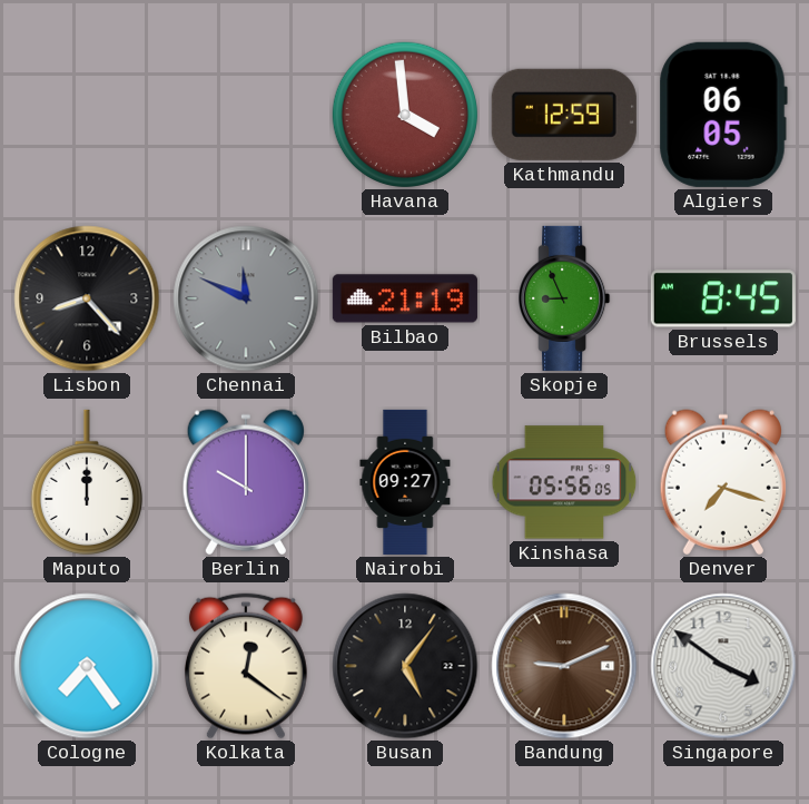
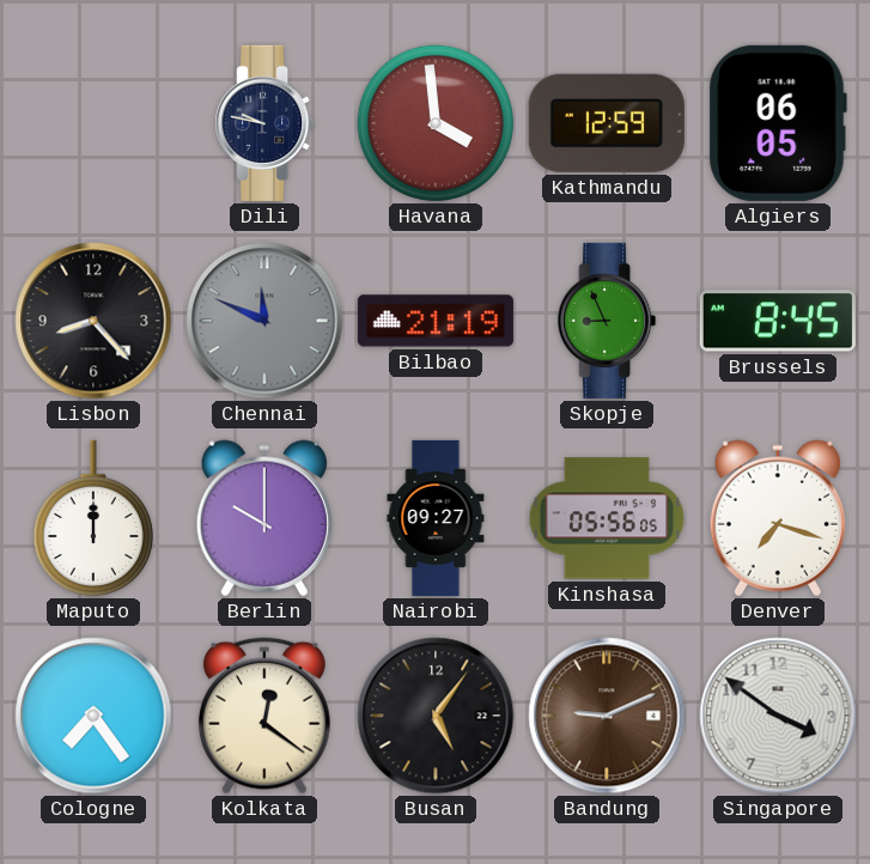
Dili: none -> 9:47
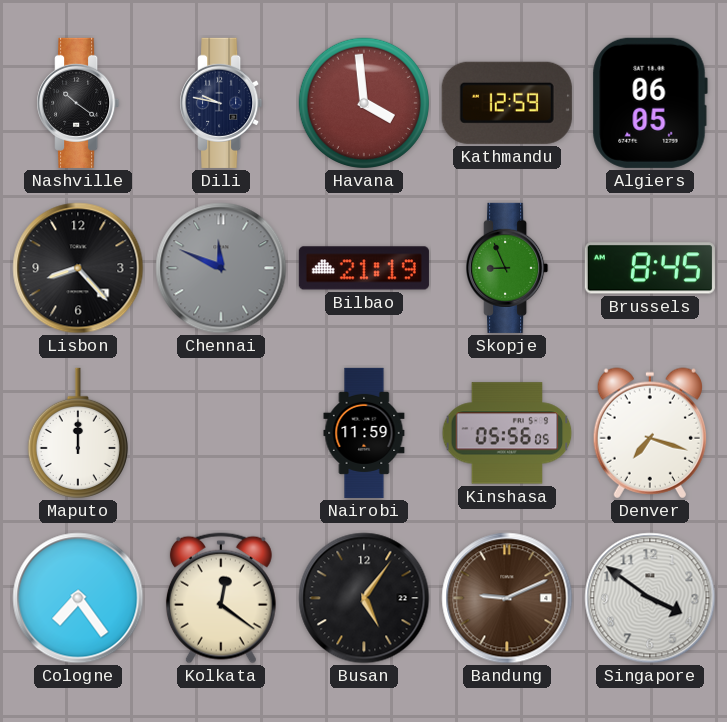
Nashville: none -> 10:21
Berlin: 10:00 -> none
Nairobi: 09:27 -> 11:59
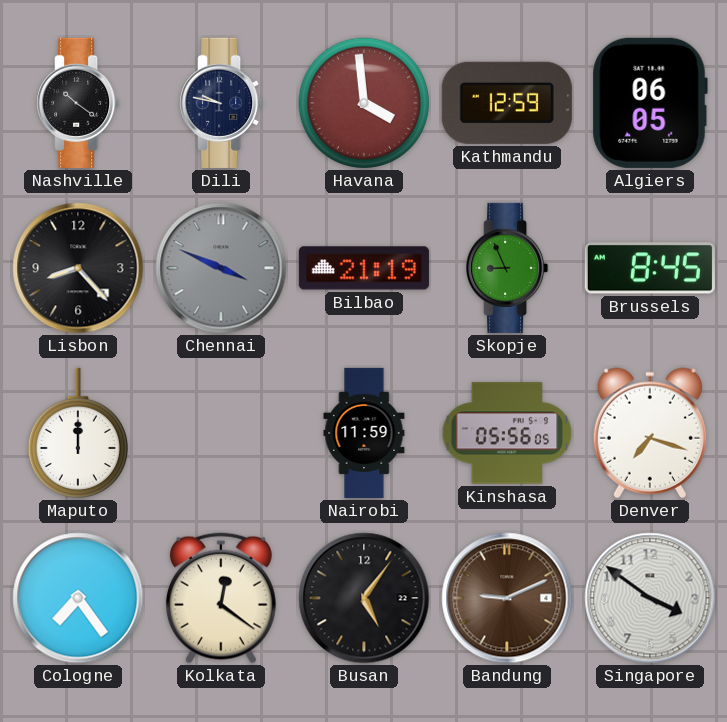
Chennai: 11:49 -> 3:49
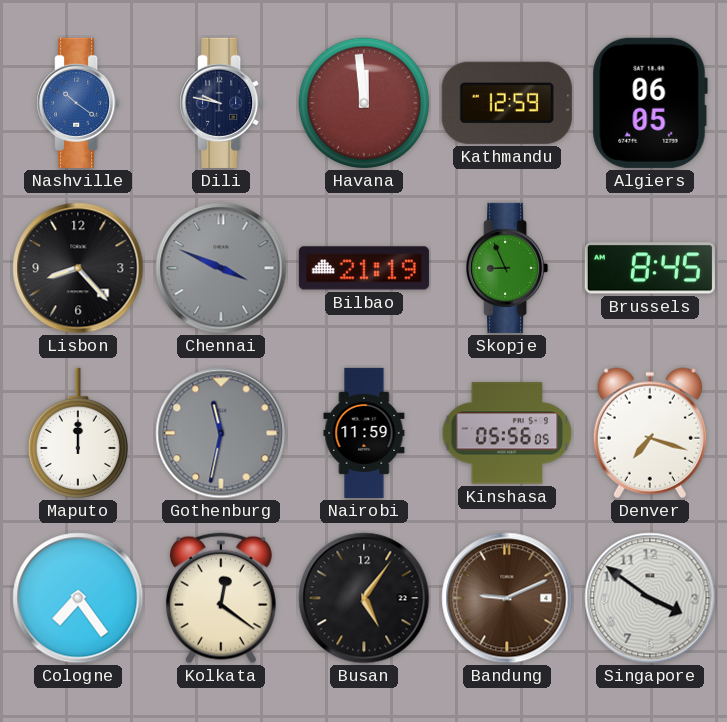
Nashville dial: black -> blue
Havana: 3:59 -> 11:59
Gothenburg: none -> 11:32
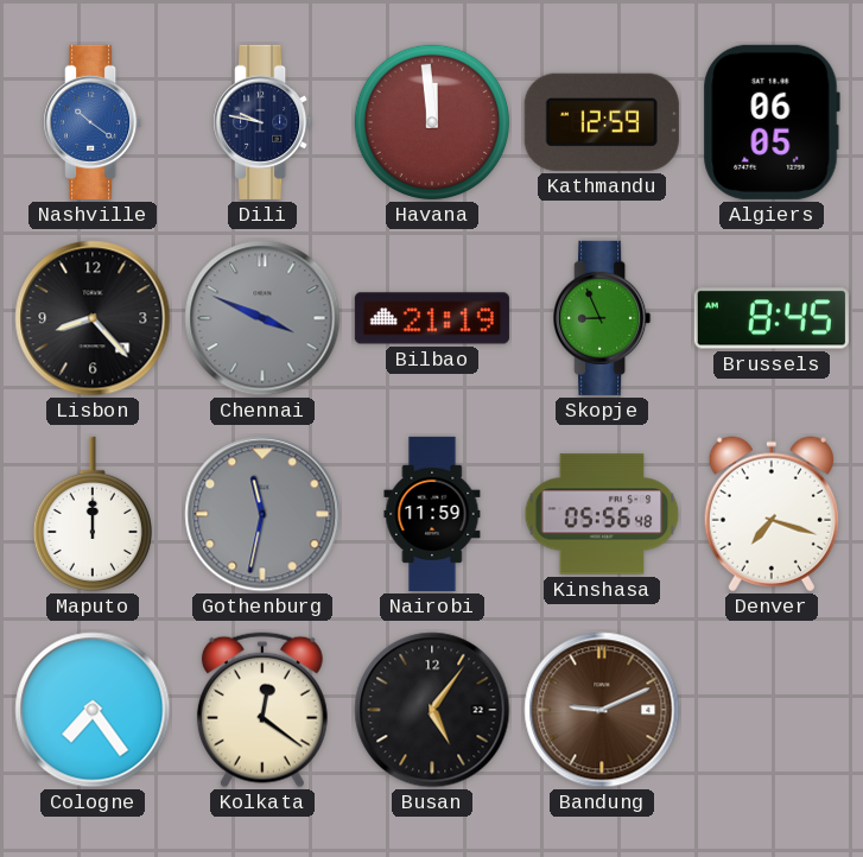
Kinshasa: 05:56:05 -> 05:56:48
Singapore: 3:51 -> none
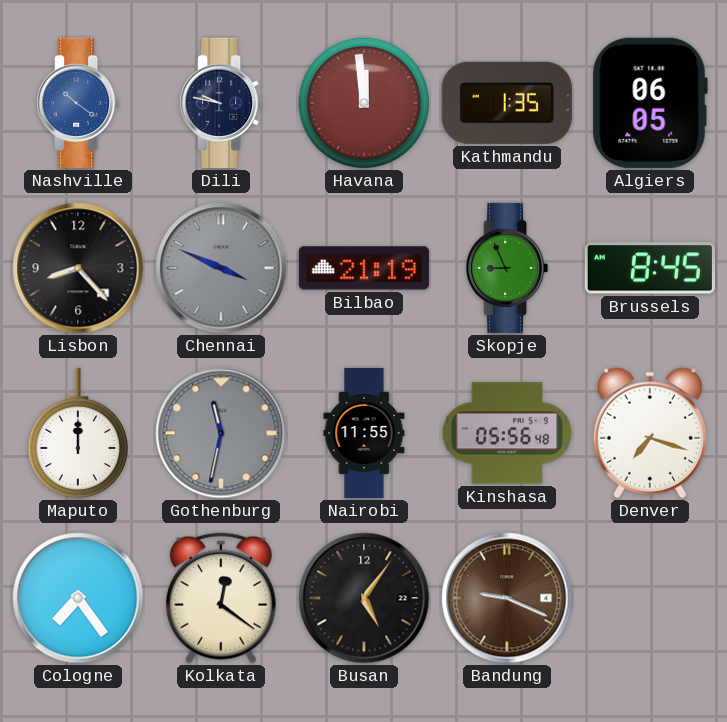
Kathmandu: 12:59 -> 1:35
Nairobi: 11:59 -> 11:55
Bandung: 9:11 -> 9:19
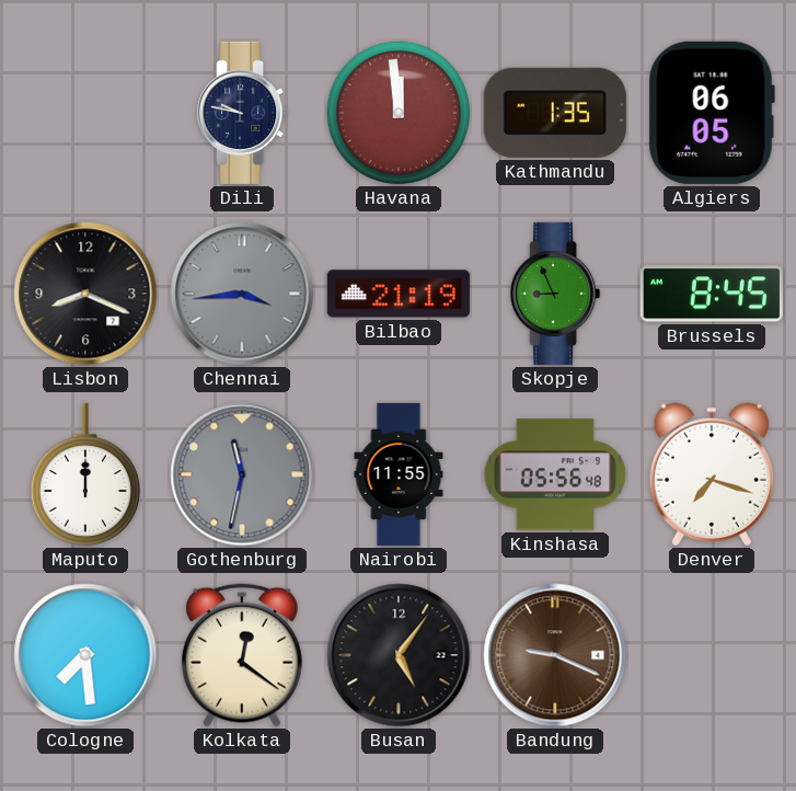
Nashville: 10:21 -> none
Lisbon: 8:23 -> 8:19
Chennai: 3:49 -> 3:44
Cologne: 7:24 -> 7:29
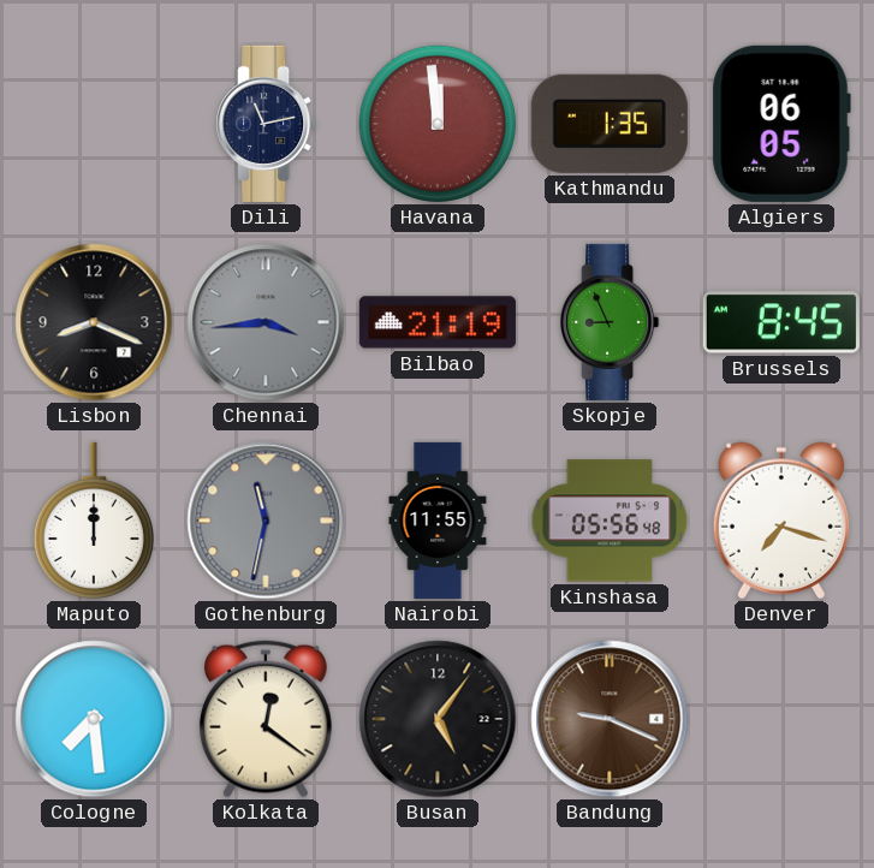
Dili: 9:47 -> 11:13
